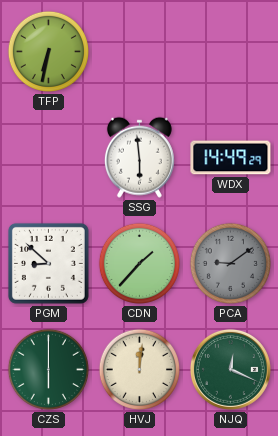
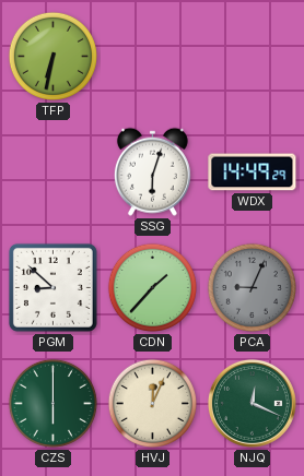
SSG: 5:59 -> 6:03
PCA: 9:09 -> 9:04
HVJ: 12:01 -> 12:04
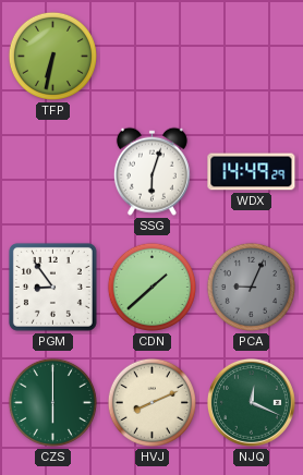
PGM: 8:52 -> 8:54
CDN: 1:37 -> 1:38
HVJ: 12:04 -> 8:11
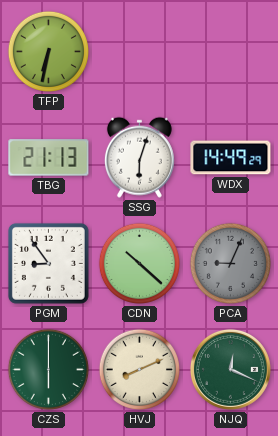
TBG: none -> 21:13
CDN: 1:38 -> 10:22
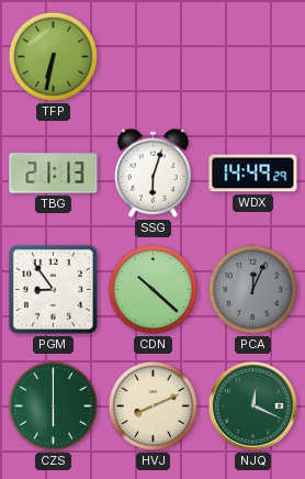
PCA: 9:04 -> 12:04
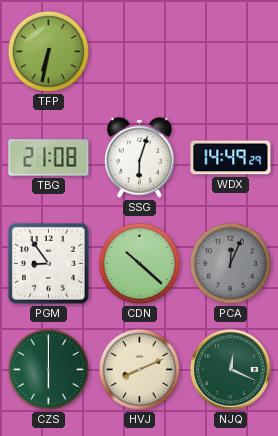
TBG: 21:13 -> 21:08
